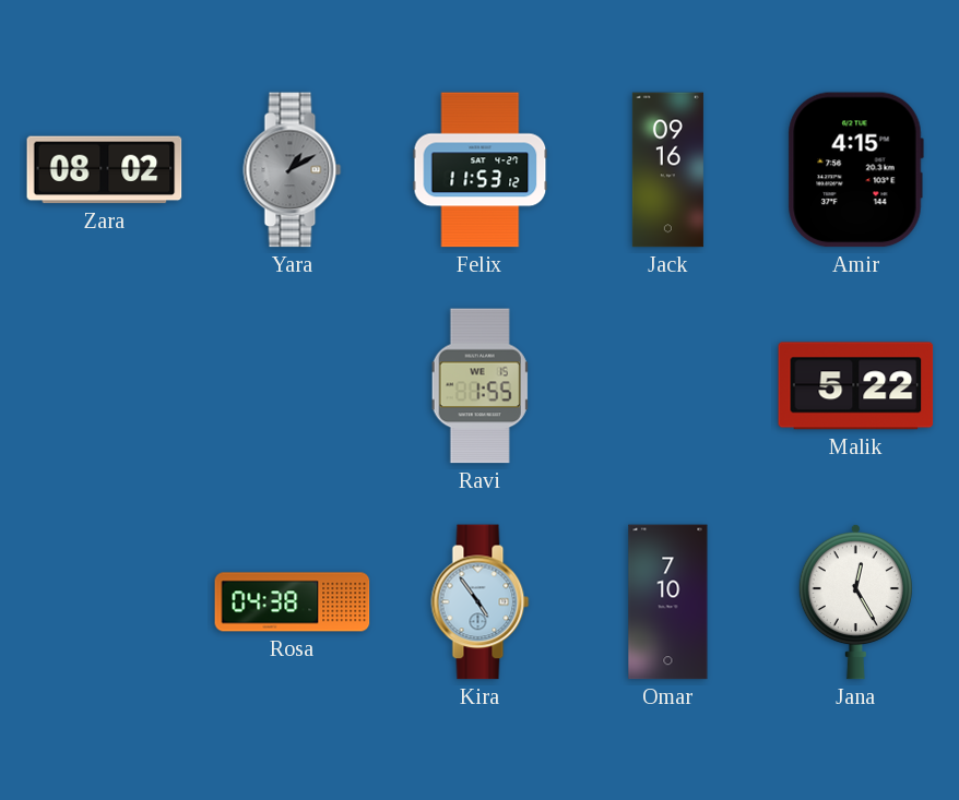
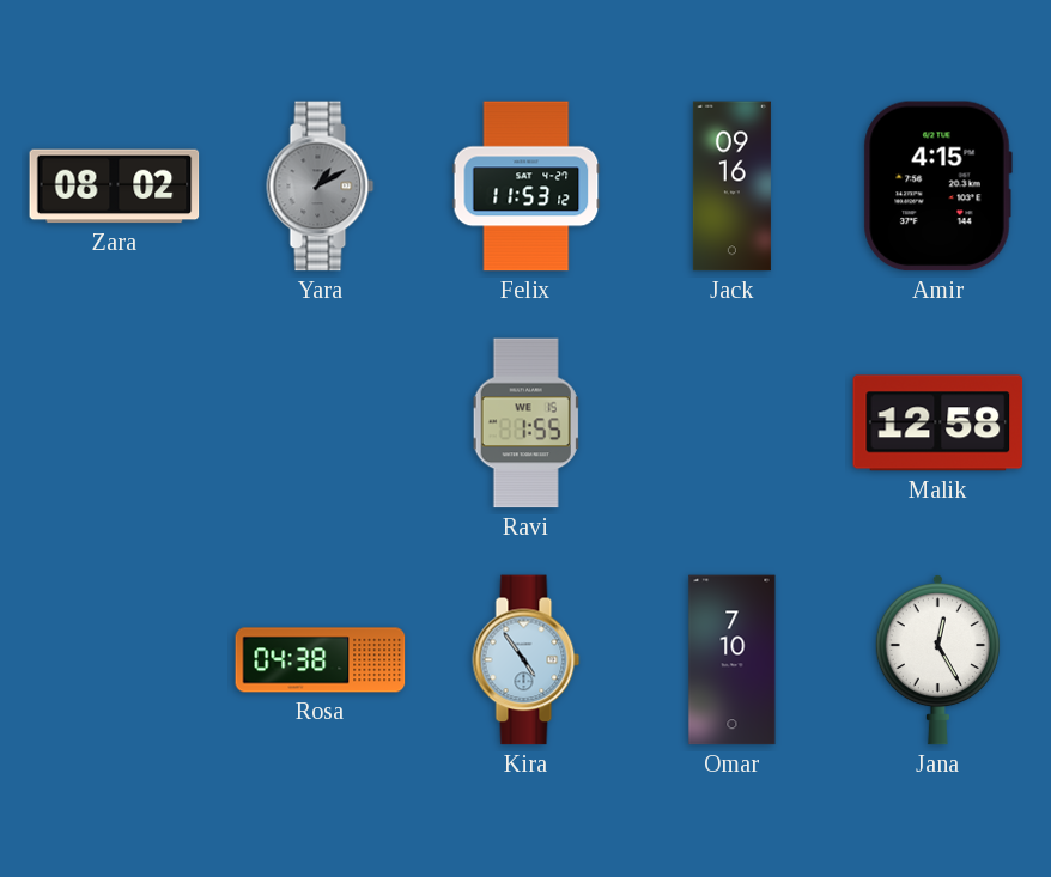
Malik: 5:22 -> 12:58
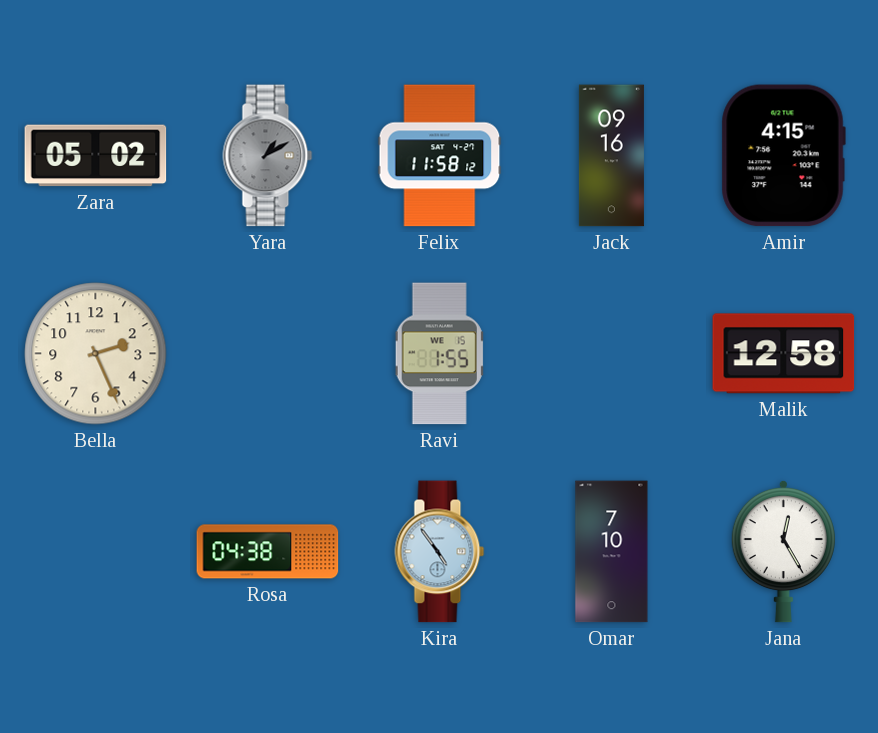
Zara: 08:02 -> 05:02
Felix: 11:53 -> 11:58
Bella: none -> 2:26
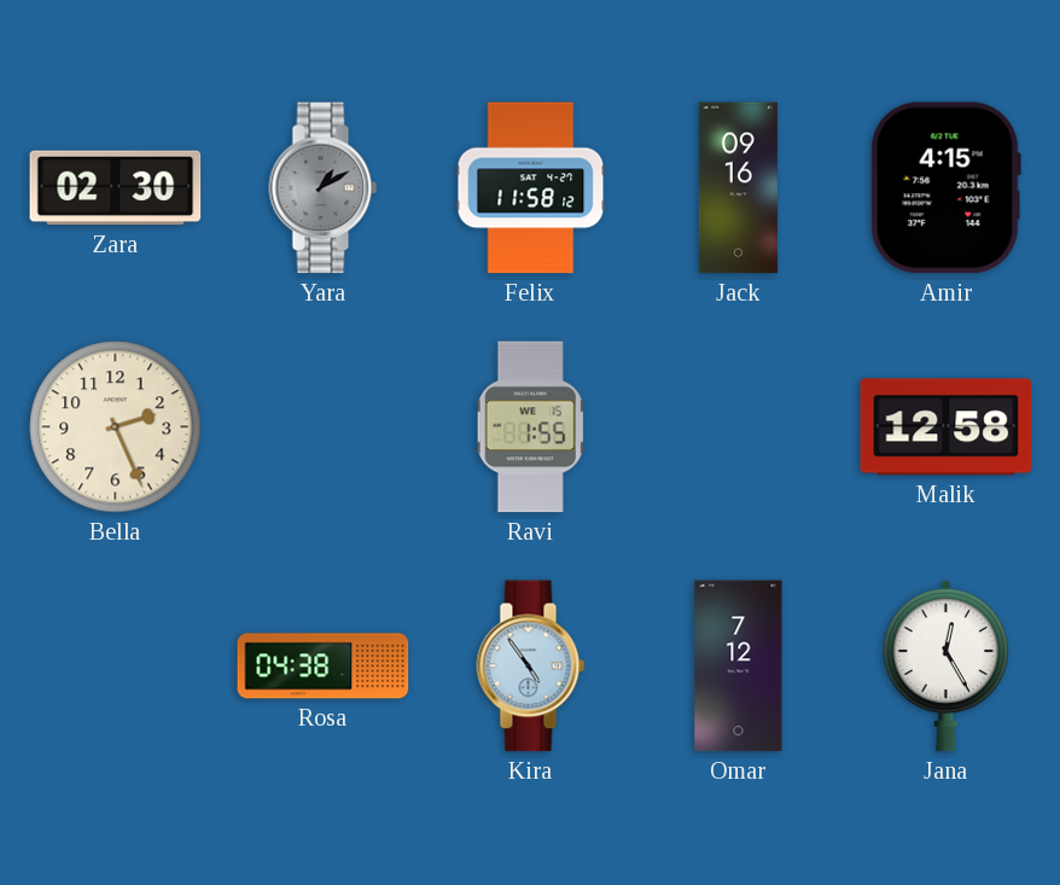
Zara: 05:02 -> 02:30
Omar: 7:10 -> 7:12
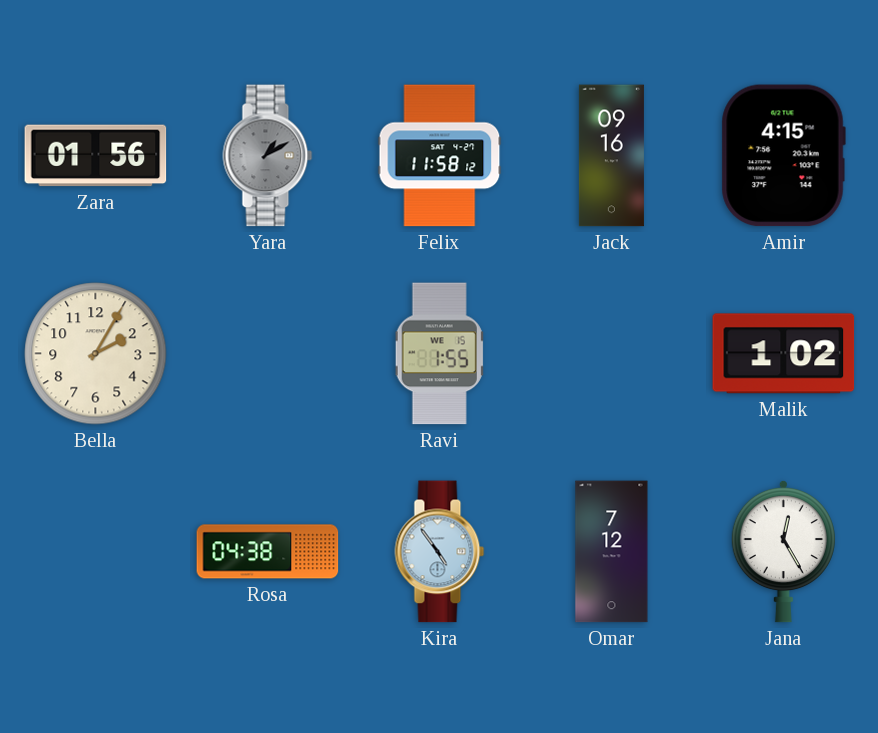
Zara: 02:30 -> 01:56
Bella: 2:26 -> 2:05
Malik: 12:58 -> 1:02
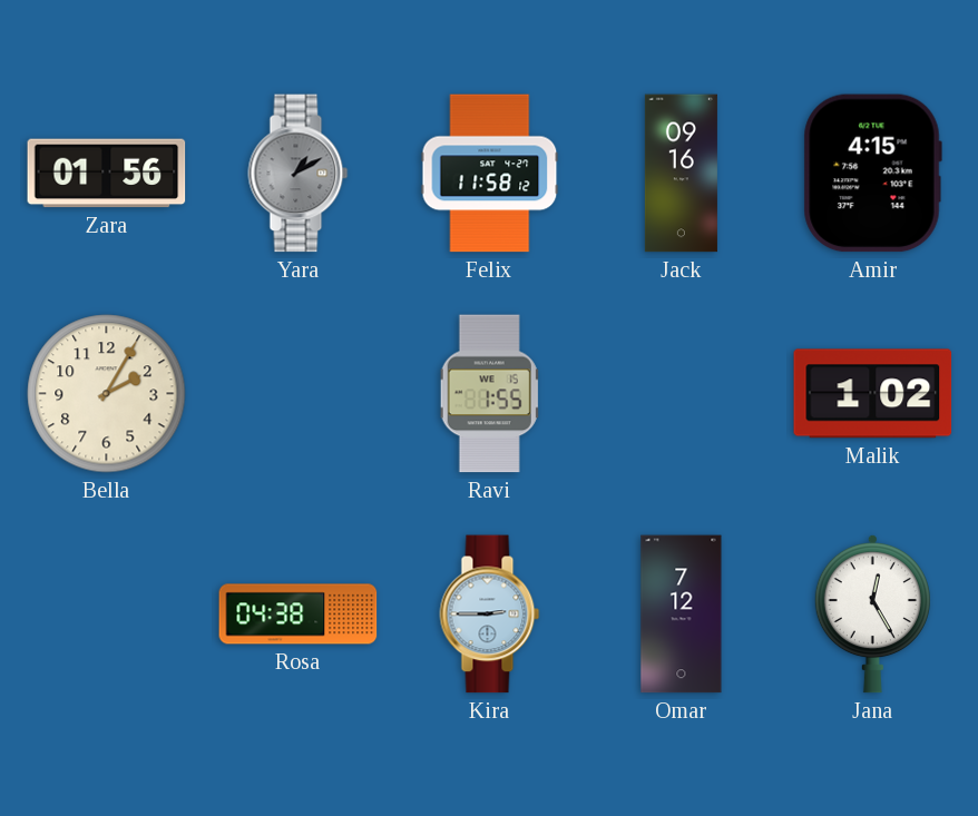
Kira: 4:54 -> 2:45
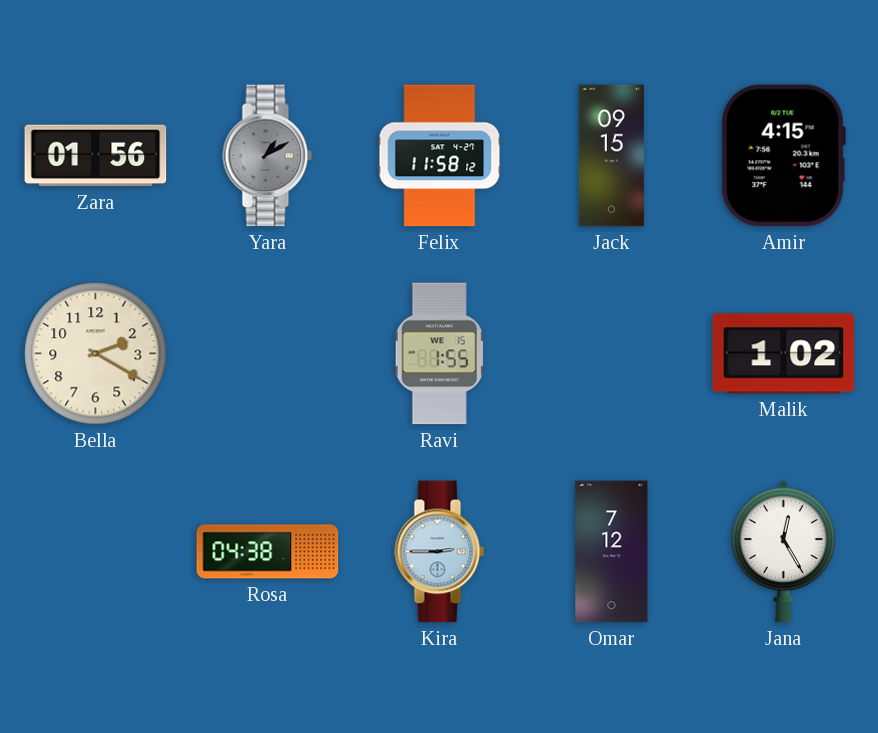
Jack: 09:16 -> 09:15
Bella: 2:05 -> 2:20
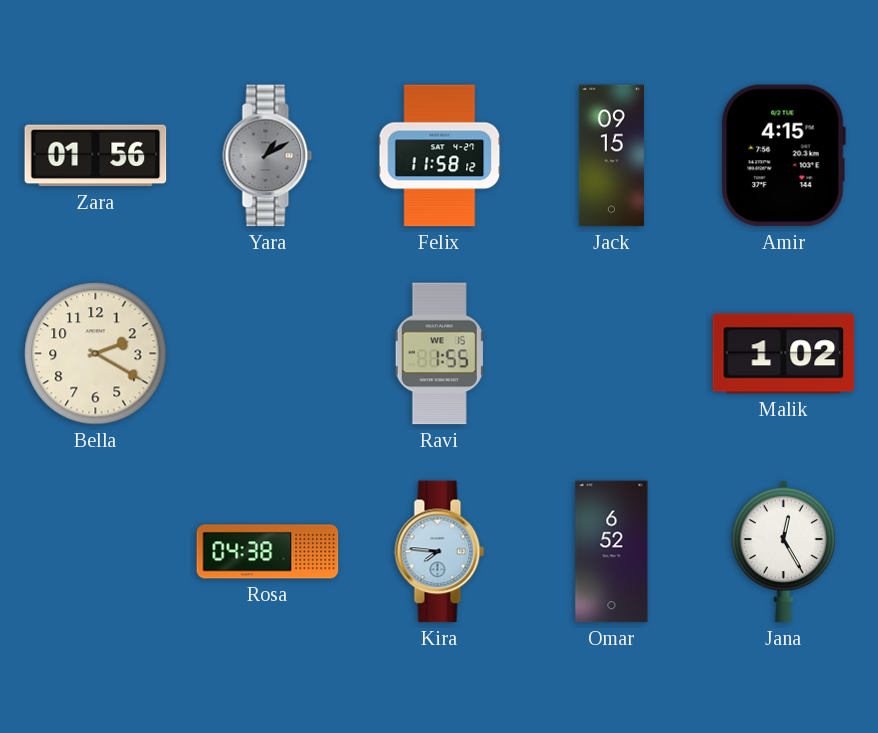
Kira: 2:45 -> 7:46
Omar: 7:12 -> 6:52
